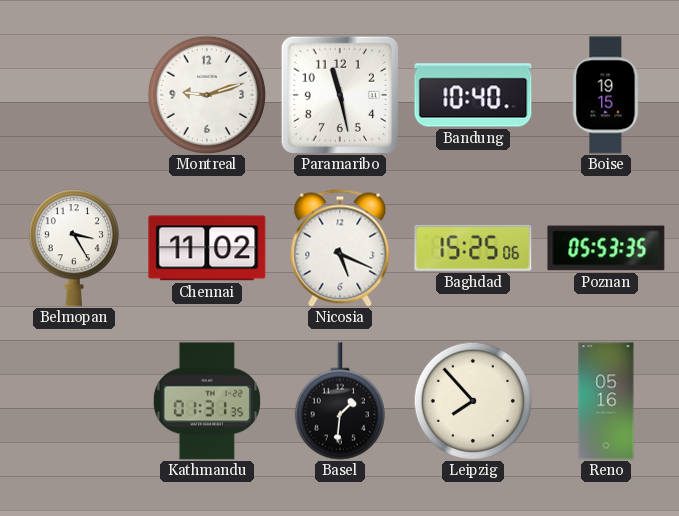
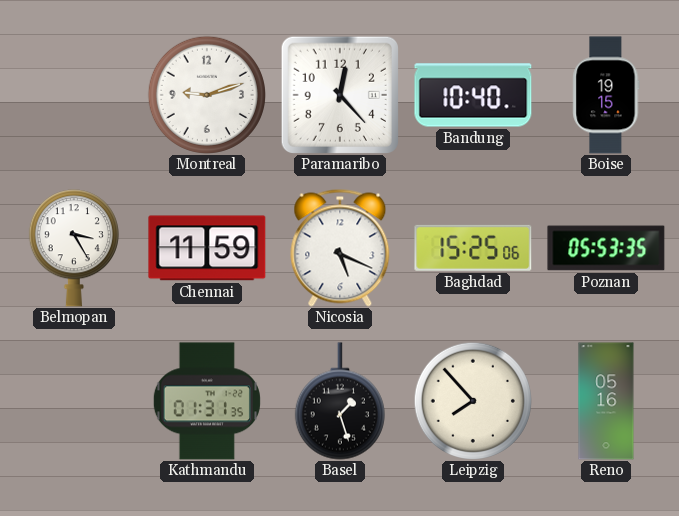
Paramaribo: 11:28 -> 12:23
Chennai: 11:02 -> 11:59
Basel: 1:31 -> 1:27
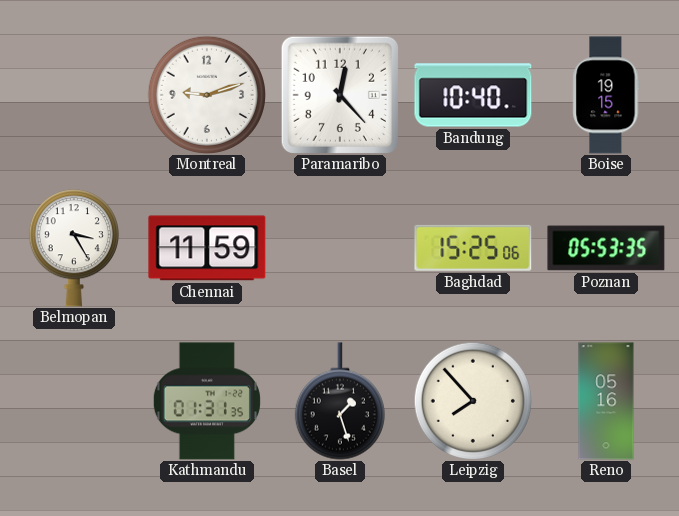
Nicosia: 5:19 -> none
